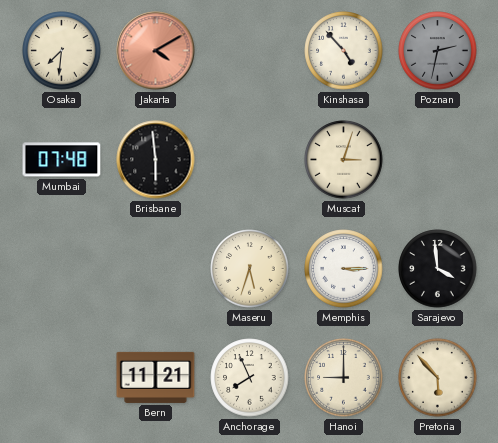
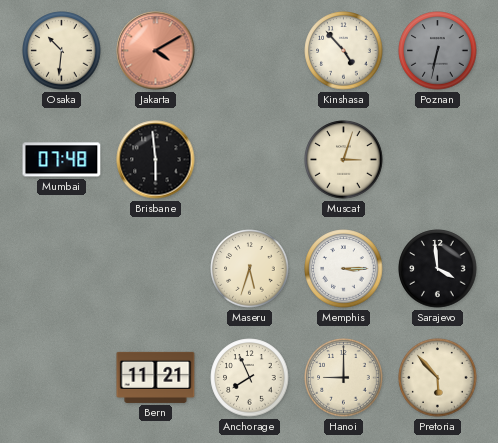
Osaka: 7:31 -> 10:31
Poznan: 2:32 -> 6:32
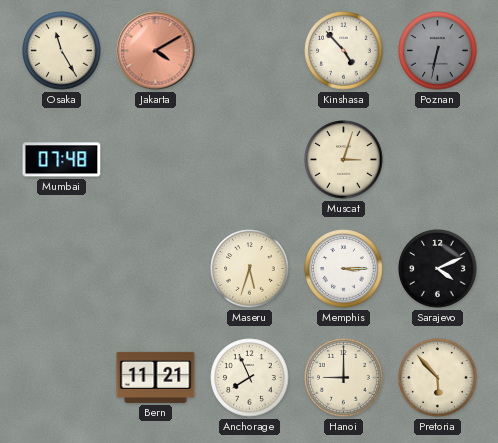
Osaka: 10:31 -> 11:25
Brisbane: 5:59 -> none
Sarajevo: 3:59 -> 4:11
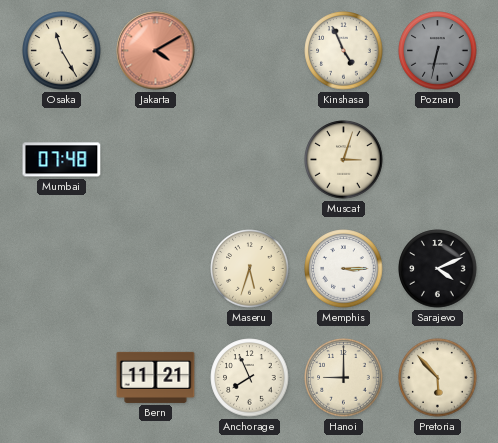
Kinshasa: 4:53 -> 4:56
